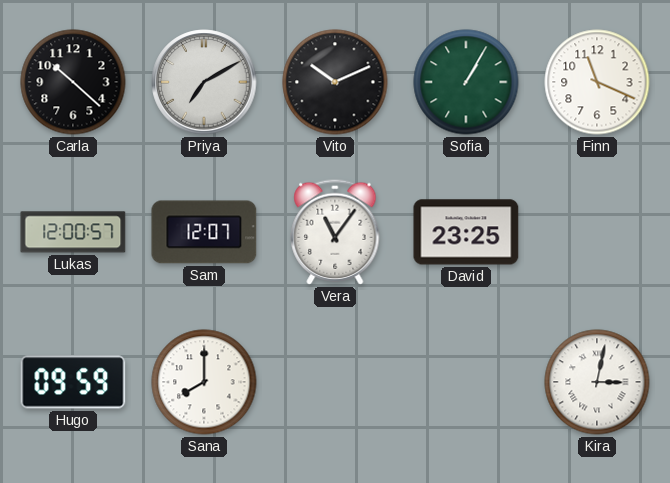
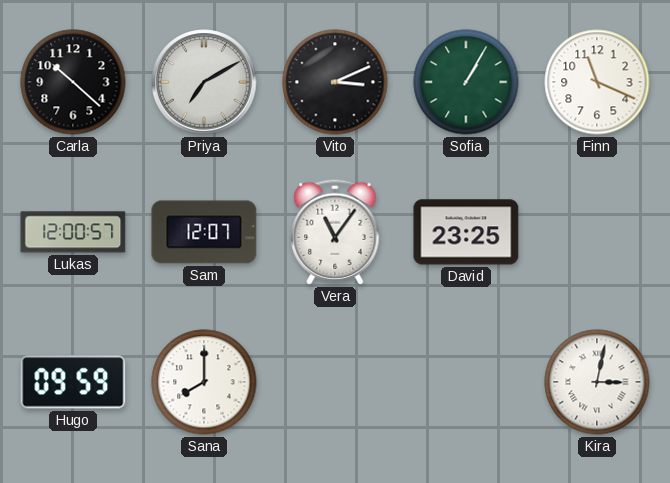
Vito: 10:11 -> 3:11
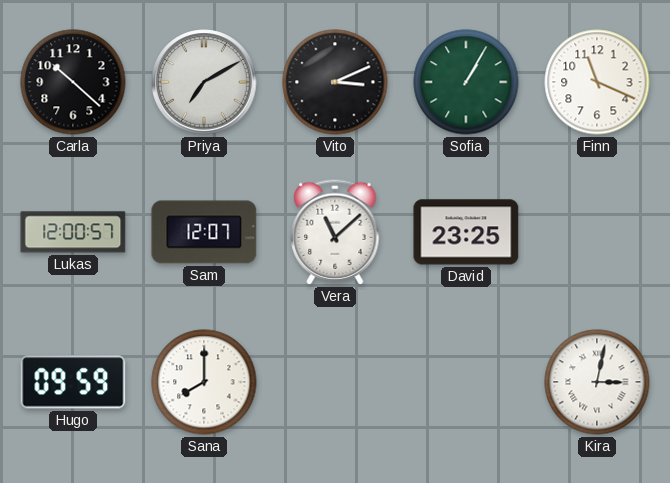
Vera: 11:06 -> 11:08
